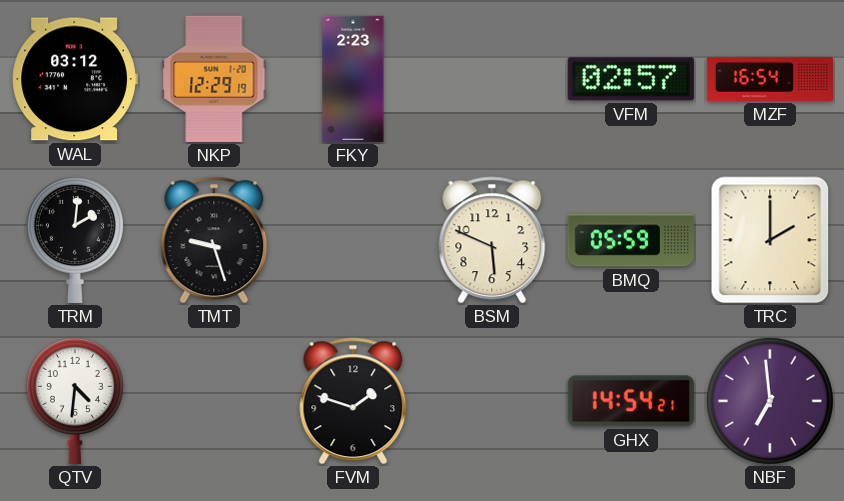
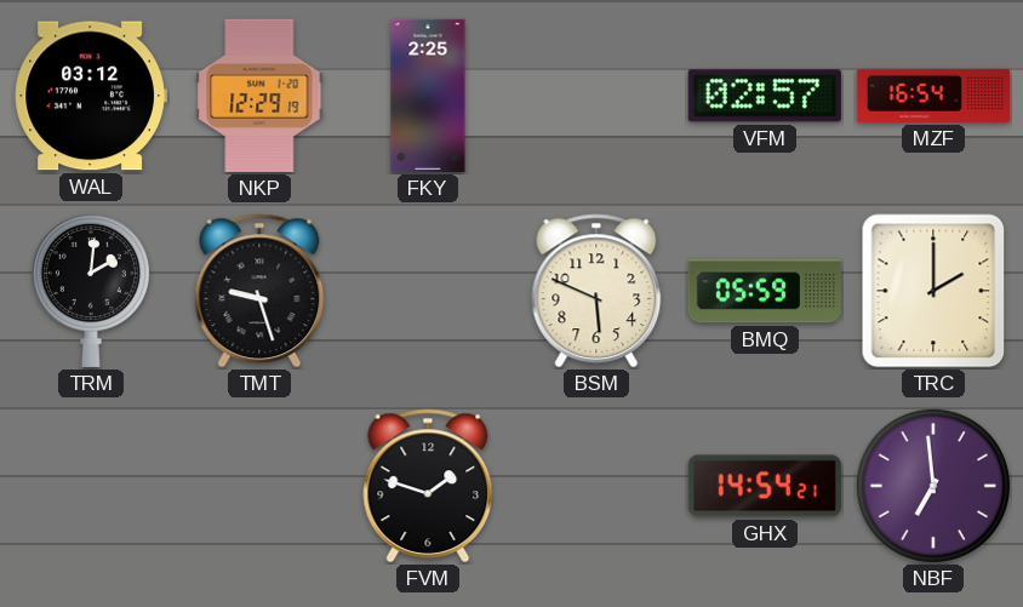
FKY: 2:23 -> 2:25
QTV: 4:31 -> none
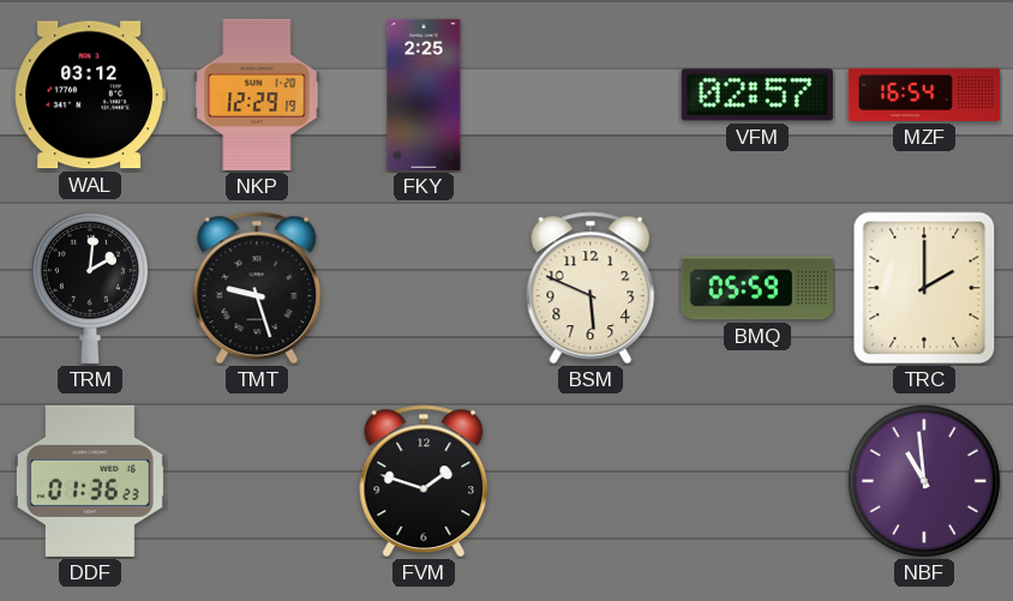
DDF: none -> 01:36
GHX: 14:54 -> none
NBF: 6:59 -> 10:59
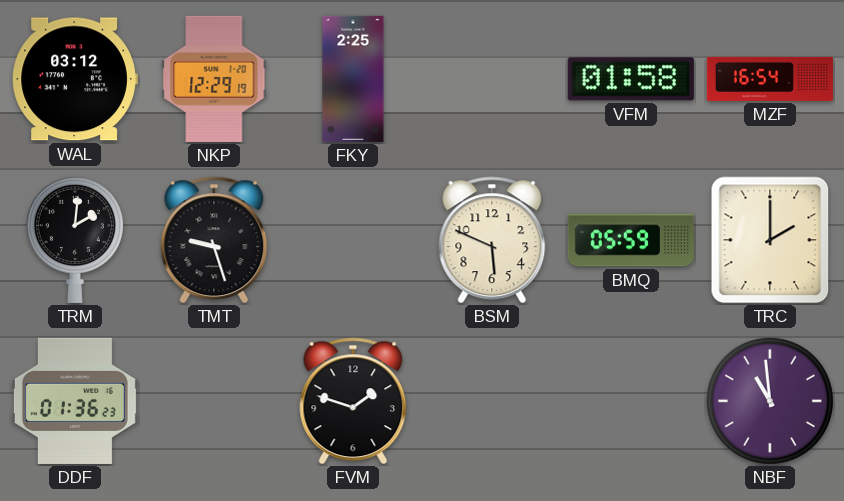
VFM: 02:57 -> 01:58
